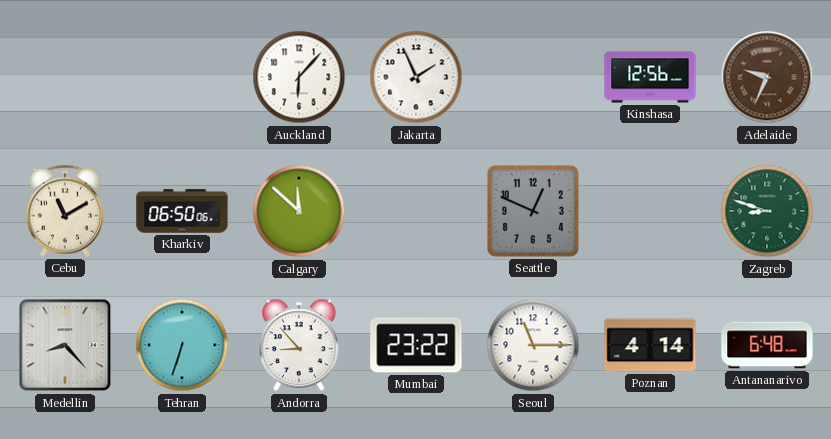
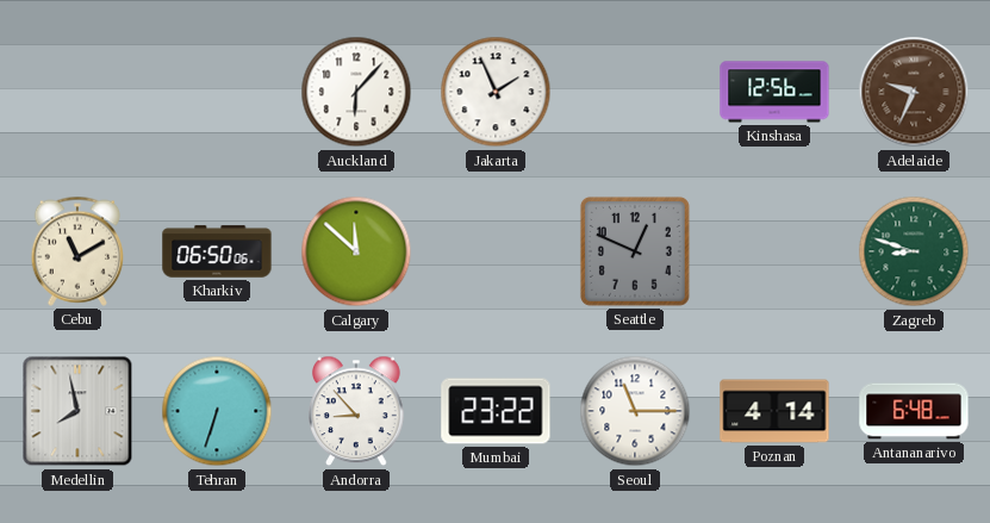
Medellin: 8:23 -> 7:58
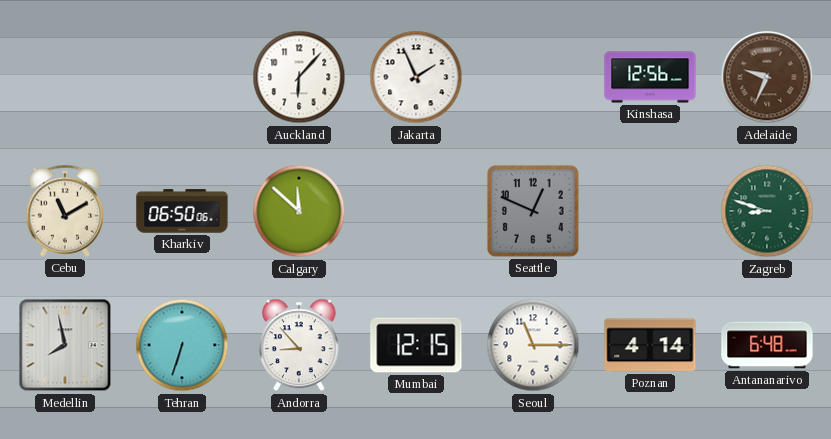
Mumbai: 23:22 -> 12:15
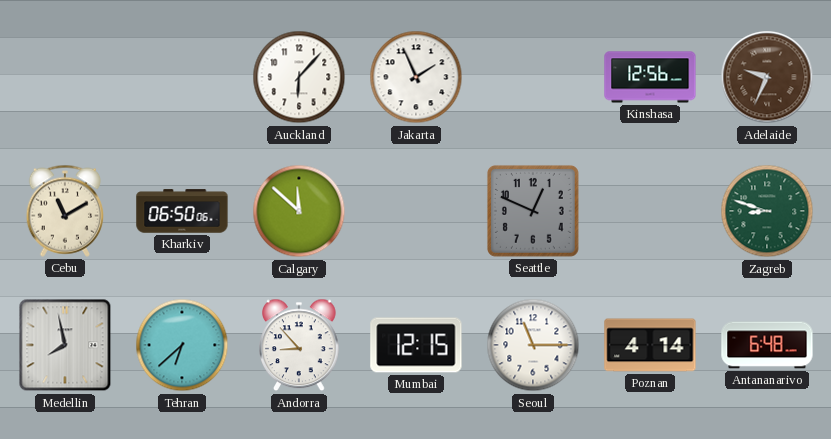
Tehran: 6:33 -> 6:38
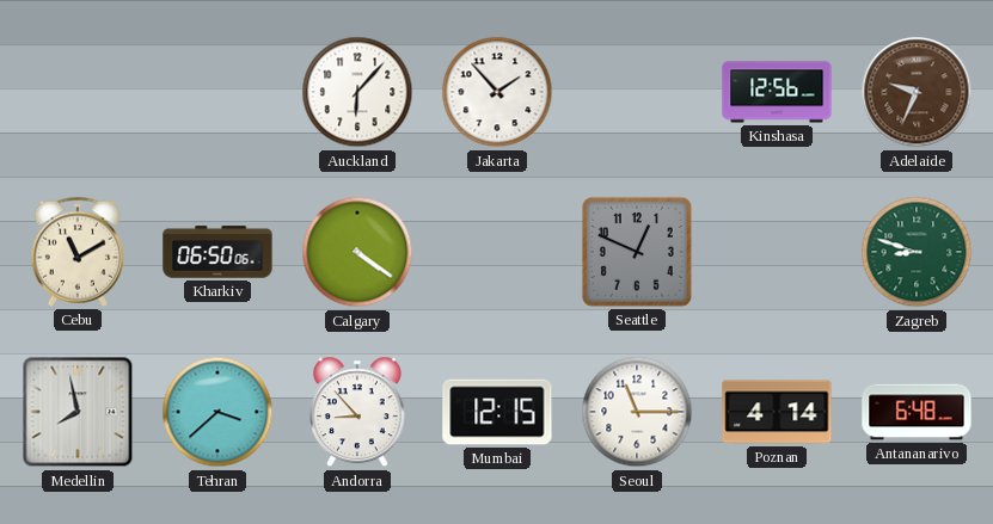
Jakarta: 1:56 -> 1:53
Calgary: 11:52 -> 4:21
Tehran: 6:38 -> 3:38
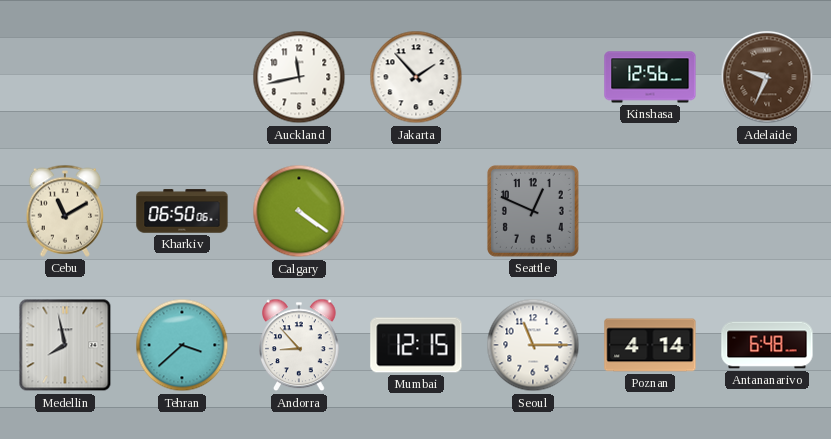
Auckland: 6:07 -> 11:43
Zagreb: 8:48 -> none
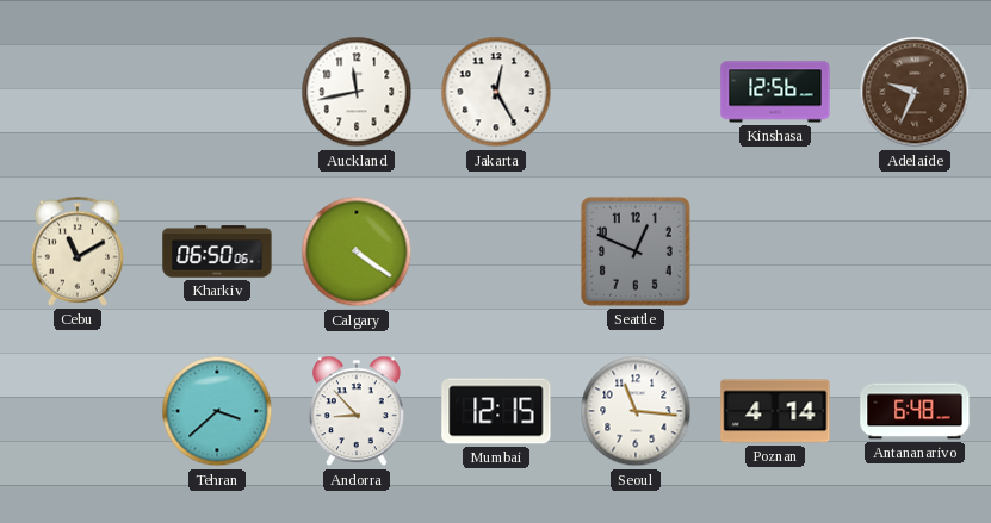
Jakarta: 1:53 -> 12:25
Medellin: 7:58 -> none
Seoul: 11:15 -> 11:16
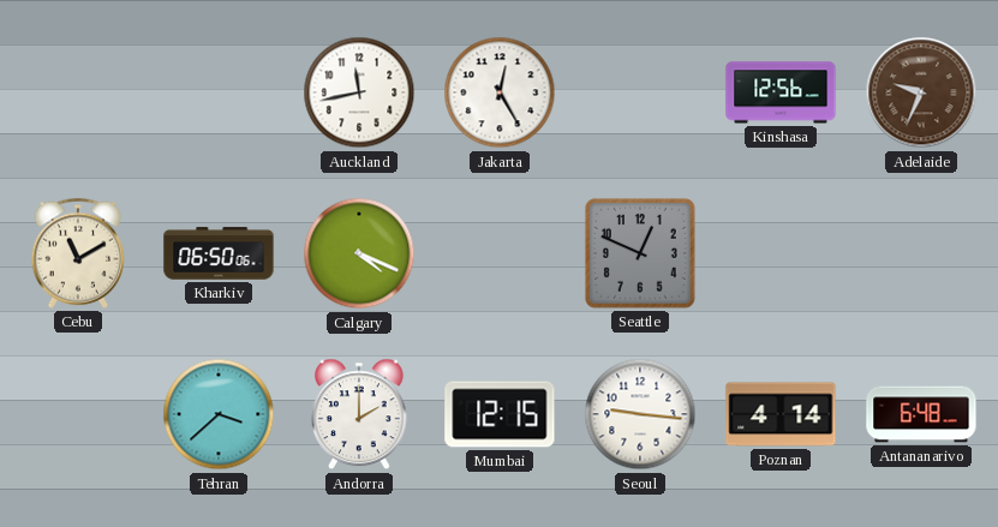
Calgary: 4:21 -> 4:19
Andorra: 8:53 -> 2:00
Seoul: 11:16 -> 9:16
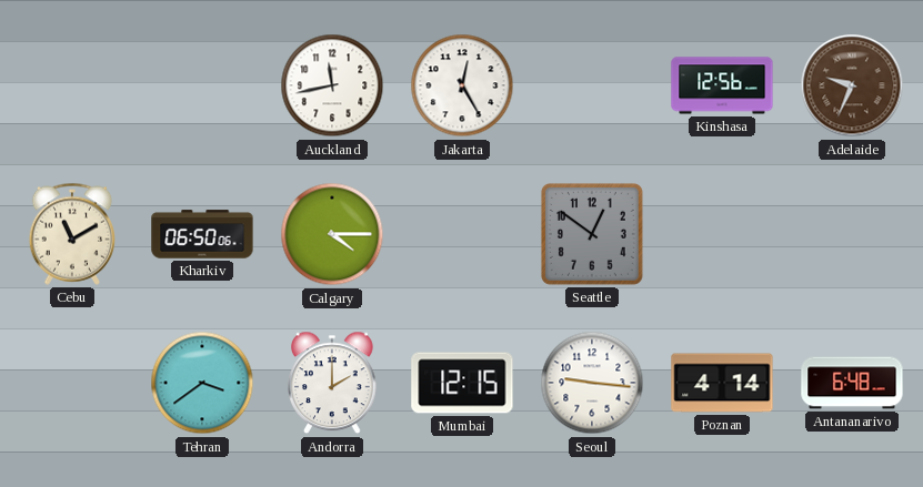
Calgary: 4:19 -> 4:15
Seattle: 12:49 -> 12:51
Tehran: 3:38 -> 3:39
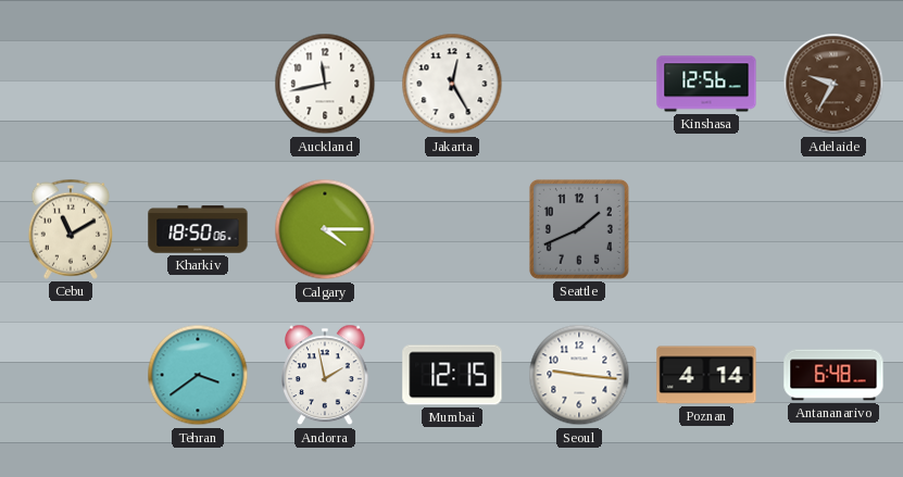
Adelaide: 9:34 -> 9:35
Kharkiv: 06:50 -> 18:50
Seattle: 12:51 -> 1:41
Andorra: 2:00 -> 1:58
